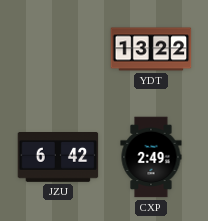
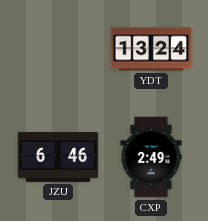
YDT: 13:22 -> 13:24
JZU: 6:42 -> 6:46
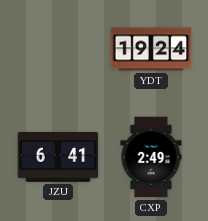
YDT: 13:24 -> 19:24
JZU: 6:46 -> 6:41
